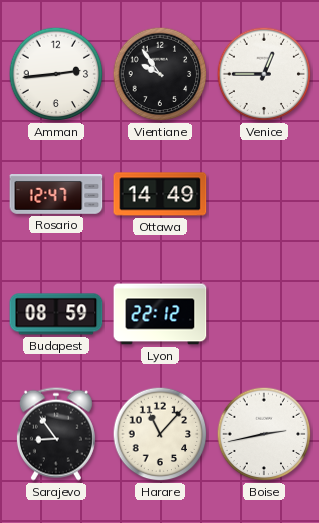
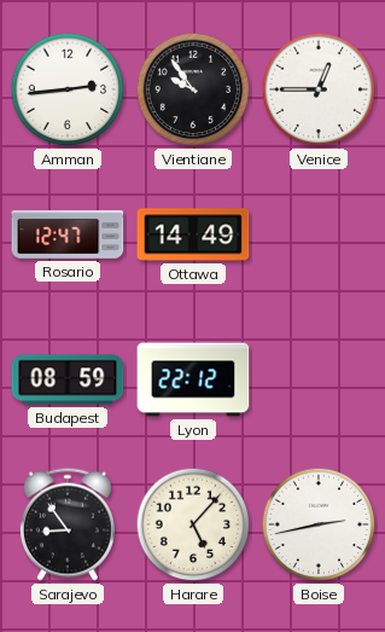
Harare: 11:07 -> 5:07
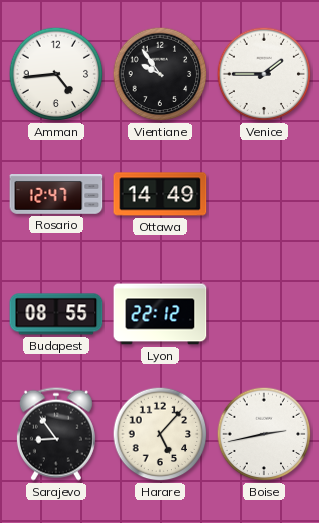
Amman: 2:44 -> 4:44
Venice: 12:45 -> 1:45
Budapest: 08:59 -> 08:55
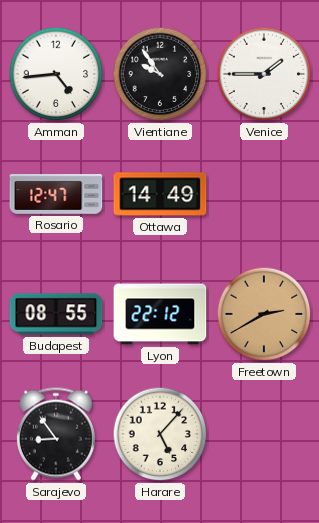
Freetown: none -> 2:40
Boise: 2:43 -> none
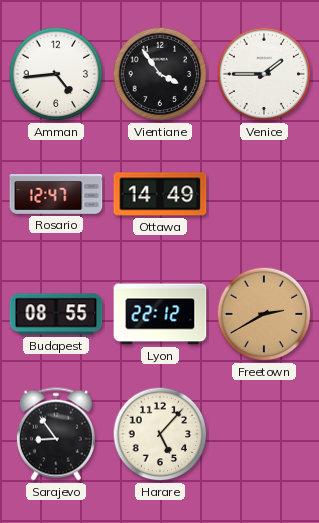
Vientiane: 9:54 -> 3:54
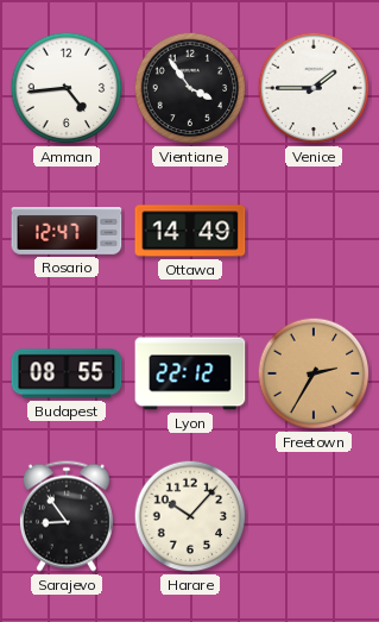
Freetown: 2:40 -> 2:35
Harare: 5:07 -> 10:07
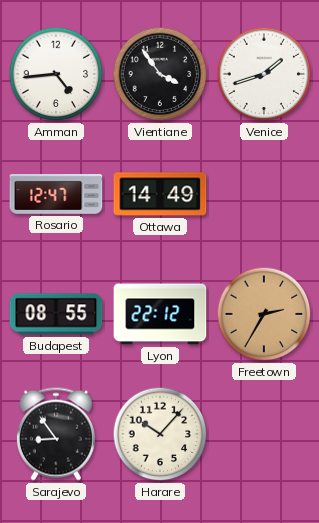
Venice: 1:45 -> 1:42
